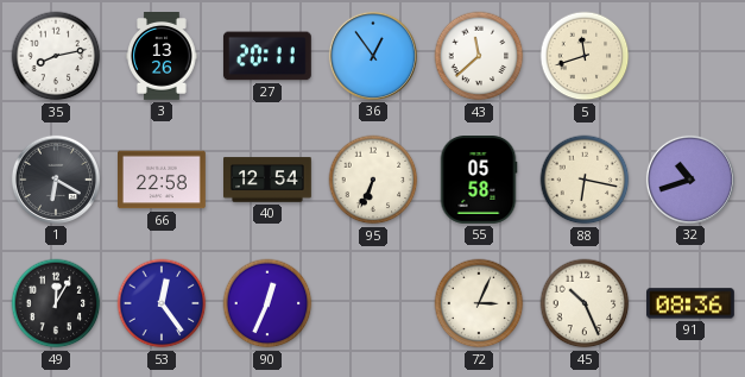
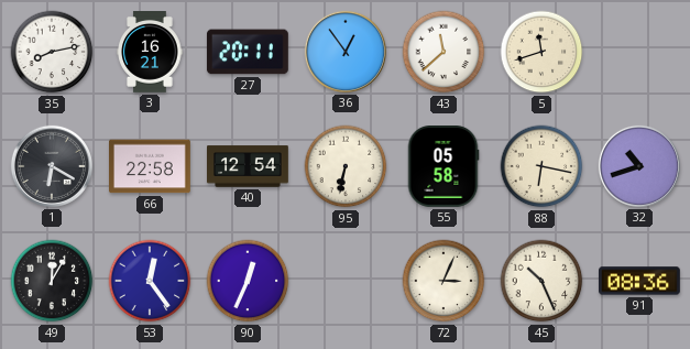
3: 13:26 -> 16:21
95: 6:34 -> 6:32
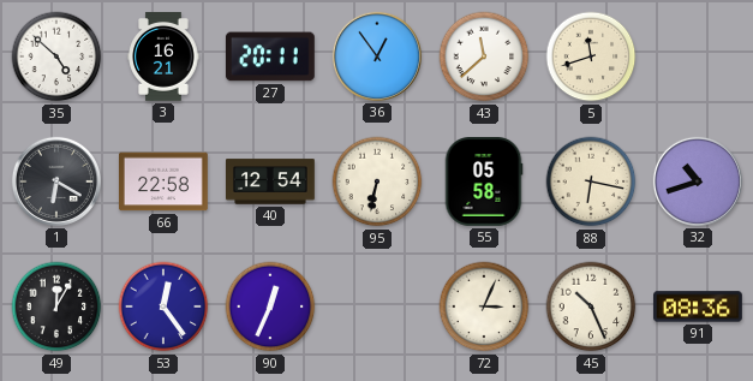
35: 8:13 -> 4:52
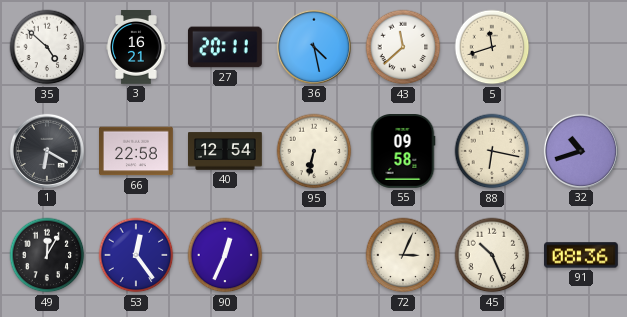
36: 12:54 -> 4:28
55: 05:58 -> 09:58
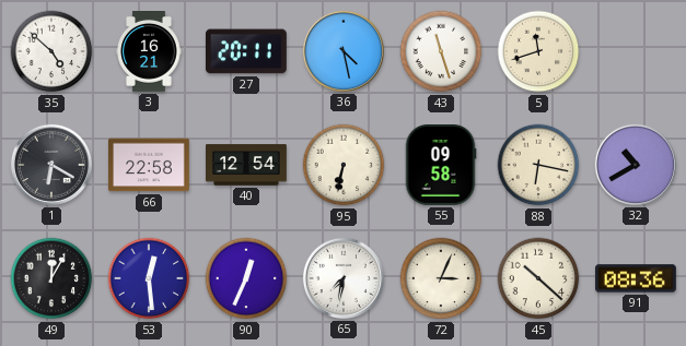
43: 11:38 -> 11:27
32: 10:42 -> 10:40
53: 12:24 -> 12:29
65: none -> 7:32
45: 10:26 -> 10:22
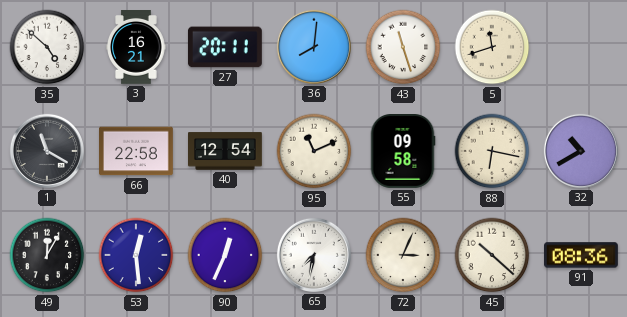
36: 4:28 -> 8:01
1: 6:20 -> 11:20
95: 6:32 -> 11:11
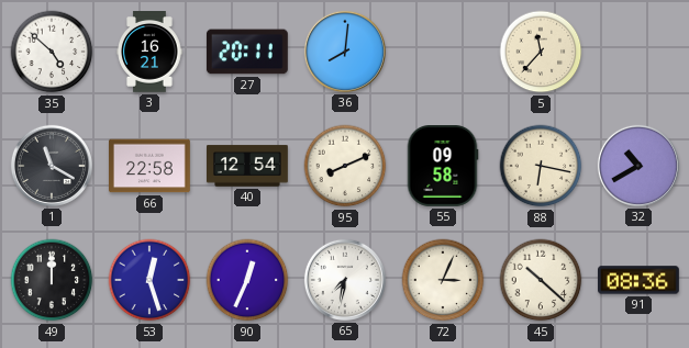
43: 11:27 -> none
5: 11:42 -> 11:37
95: 11:11 -> 8:11
49: 12:05 -> 12:00
53: 12:29 -> 12:27
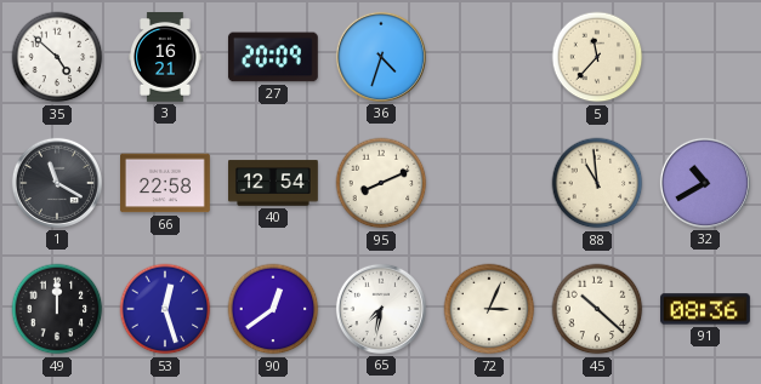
27: 20:11 -> 20:09
36: 8:01 -> 4:33
55: 09:58 -> none
88: 6:17 -> 10:59
90: 12:34 -> 12:39
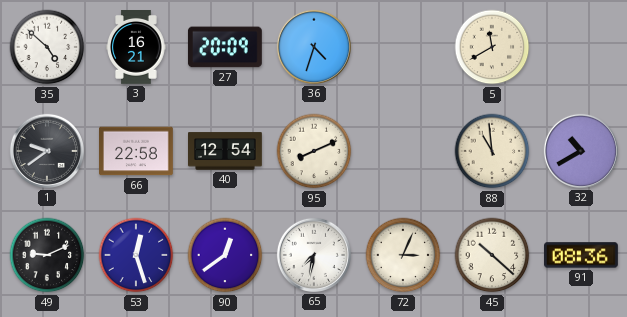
5: 11:37 -> 11:40
1: 11:20 -> 9:39
49: 12:00 -> 9:11
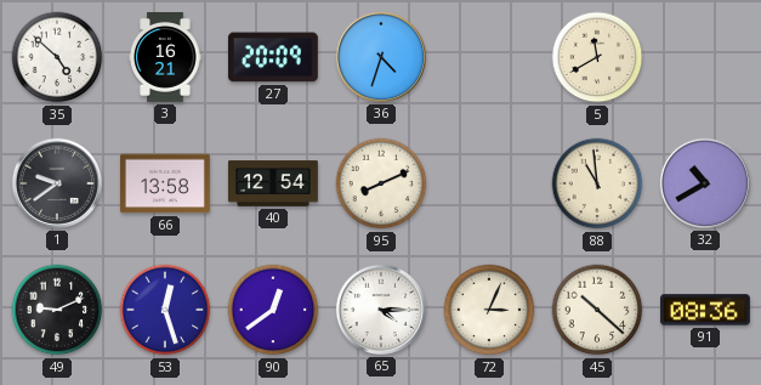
66: 22:58 -> 13:58
65: 7:32 -> 4:15
